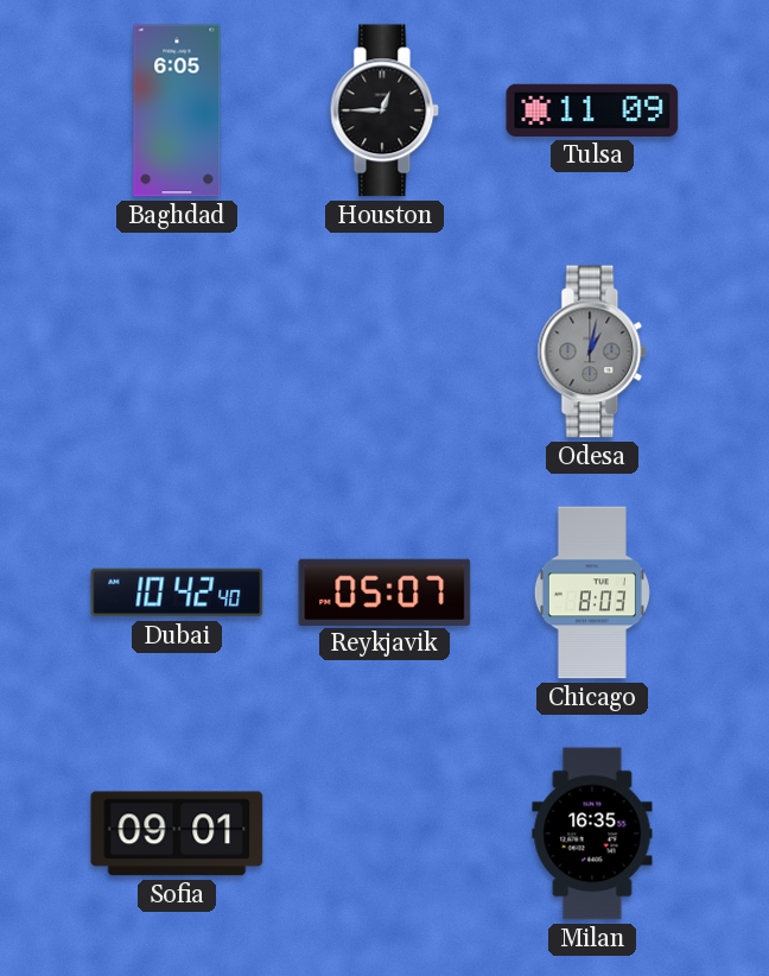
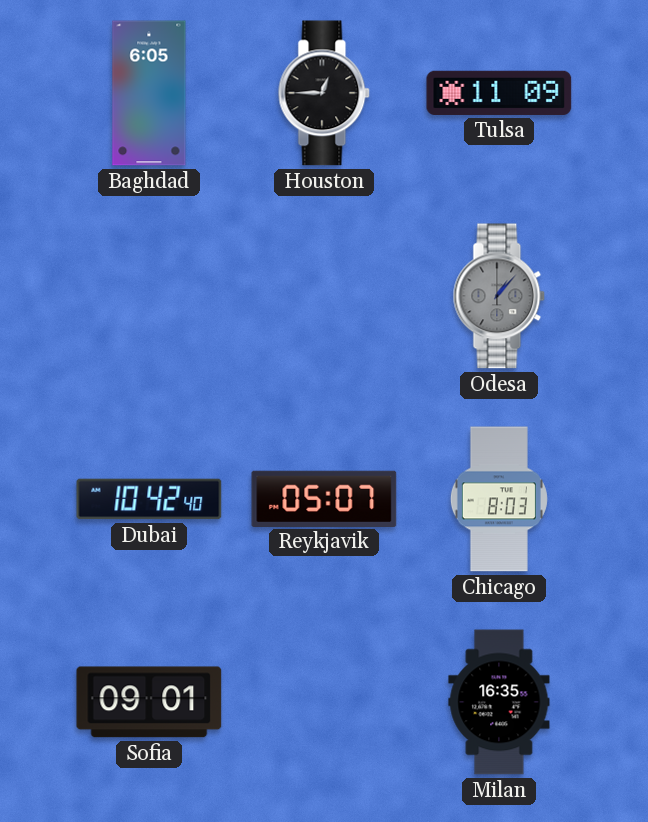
Odesa: 1:02 -> 1:07
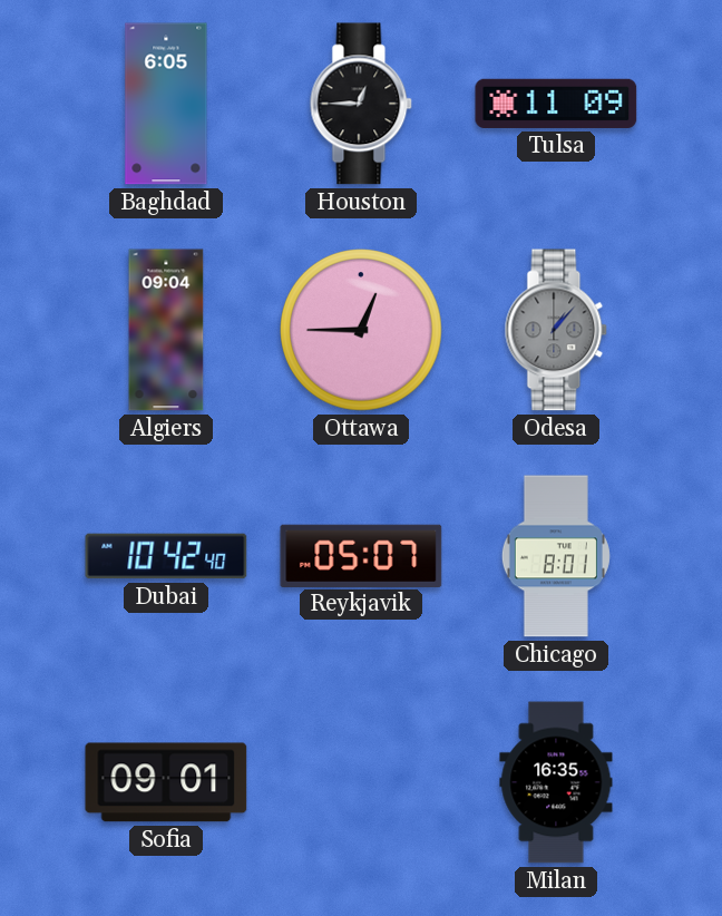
Algiers: none -> 09:04
Ottawa: none -> 12:45
Chicago: 8:03 -> 8:01
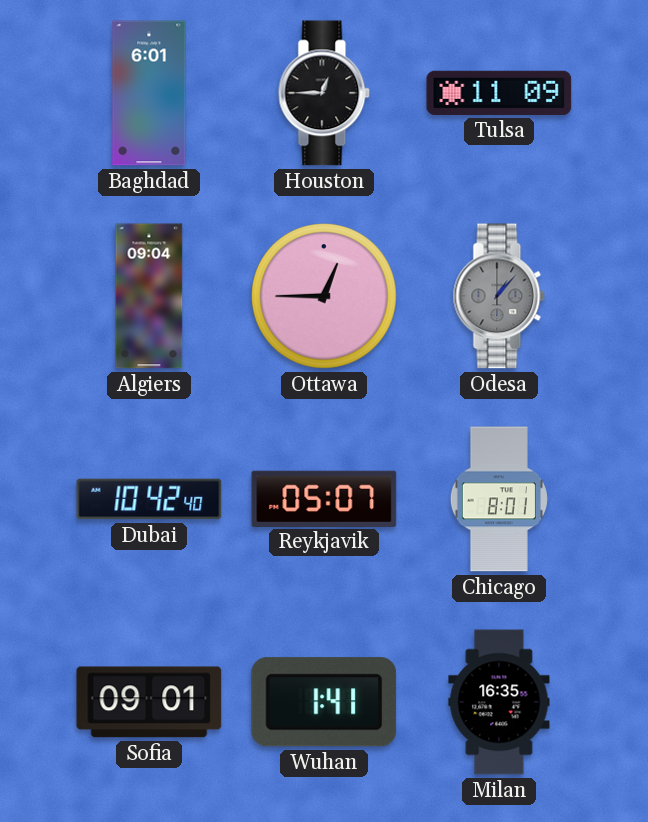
Baghdad: 6:05 -> 6:01
Wuhan: none -> 1:41
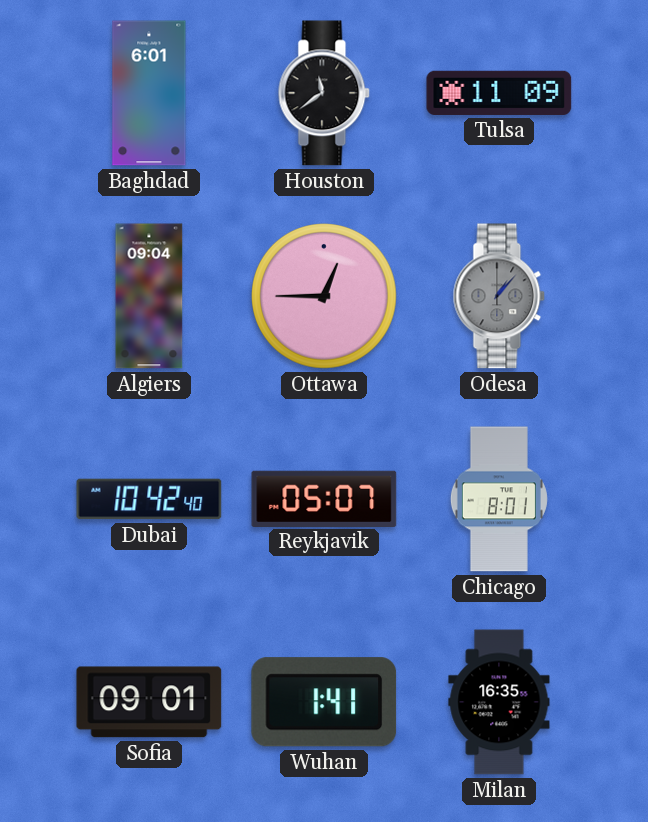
Houston: 12:45 -> 11:39
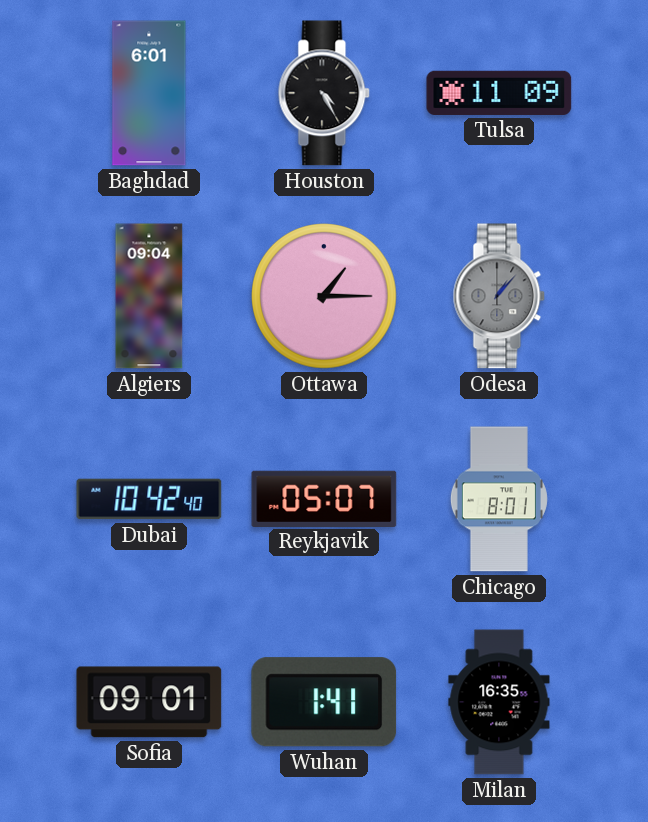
Houston: 11:39 -> 4:25
Ottawa: 12:45 -> 1:15
